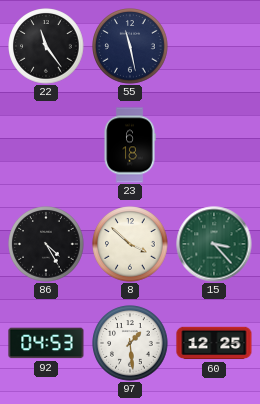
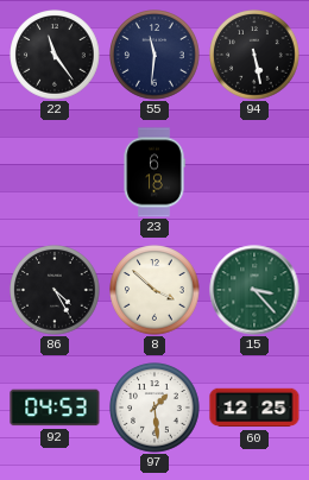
55: 11:28 -> 11:31
94: none -> 5:28
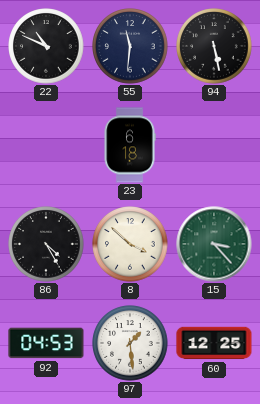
22: 11:24 -> 10:49
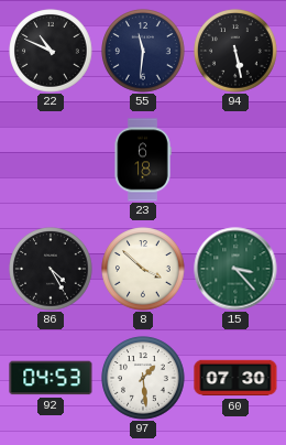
60: 12:25 -> 07:30
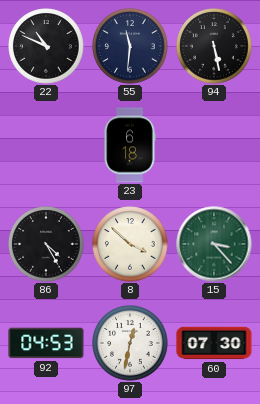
97: 1:29 -> 12:32
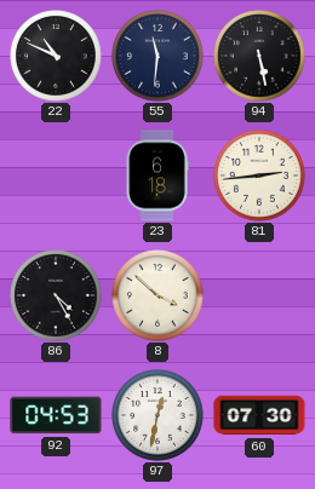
81: none -> 2:44
15: 3:23 -> none
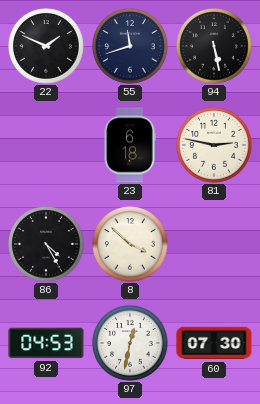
22: 10:49 -> 1:49
55: 11:31 -> 11:42
81: 2:44 -> 2:47
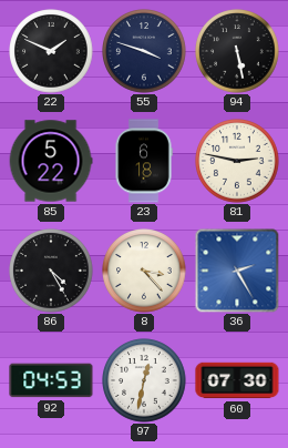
55: 11:42 -> 3:48
85: none -> 5:22
8: 3:52 -> 3:23
36: none -> 2:25
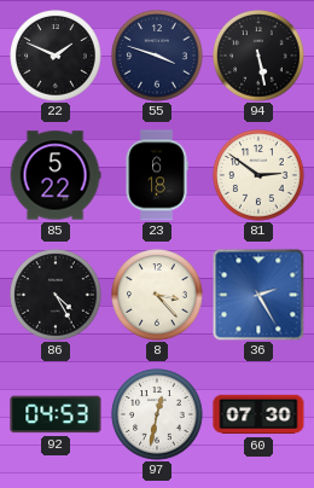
81: 2:47 -> 2:51
